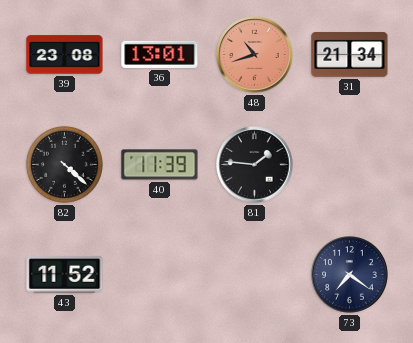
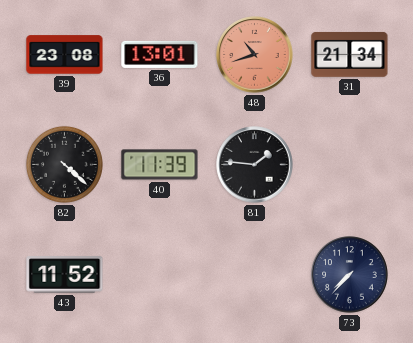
73: 7:21 -> 7:37
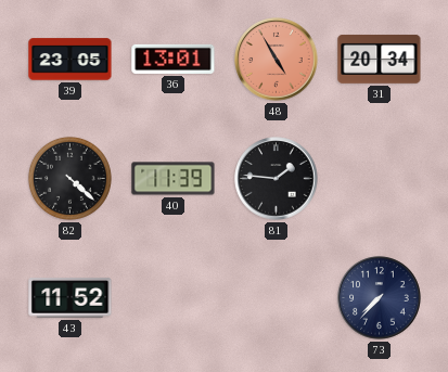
39: 23:08 -> 23:05
48: 10:42 -> 4:55
31: 21:34 -> 20:34
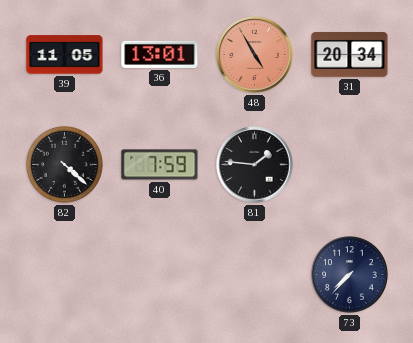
39: 23:05 -> 11:05
40: 11:39 -> 7:59
43: 11:52 -> none
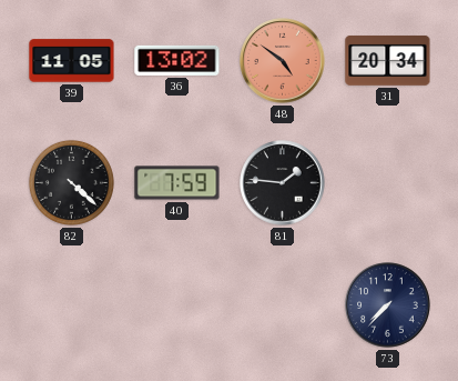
36: 13:01 -> 13:02
48: 4:55 -> 4:51
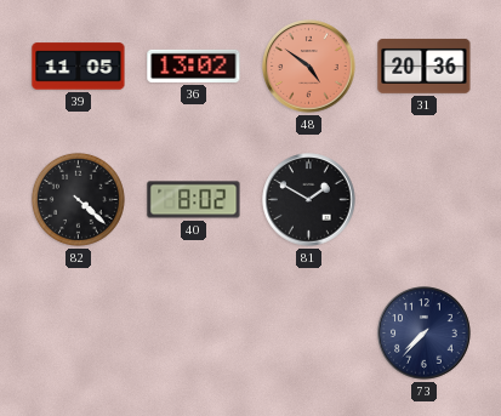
31: 20:34 -> 20:36
40: 7:59 -> 8:02
81: 1:46 -> 1:50
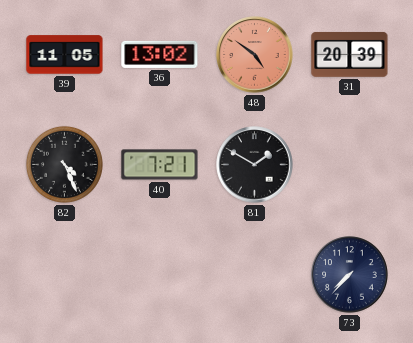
31: 20:36 -> 20:39
82: 4:22 -> 4:26
40: 8:02 -> 7:21
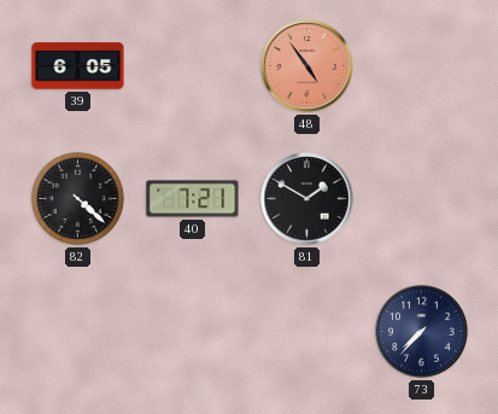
39: 11:05 -> 6:05
36: 13:02 -> none
48: 4:51 -> 4:54
31: 20:39 -> none
82: 4:26 -> 4:22
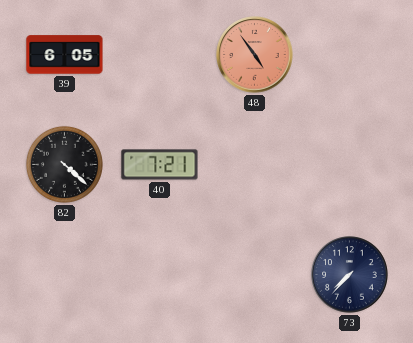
81: 1:50 -> none
